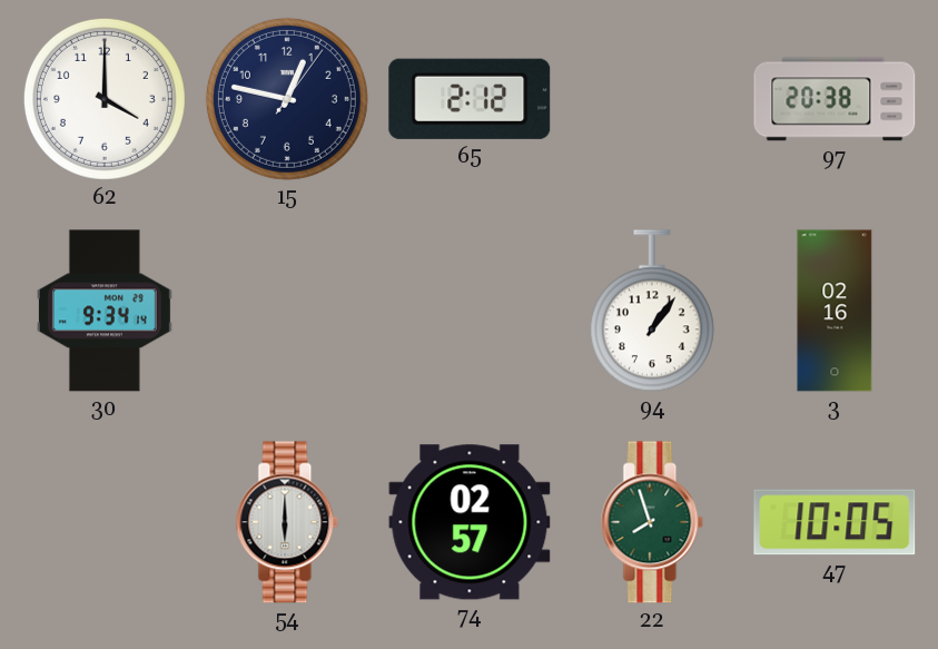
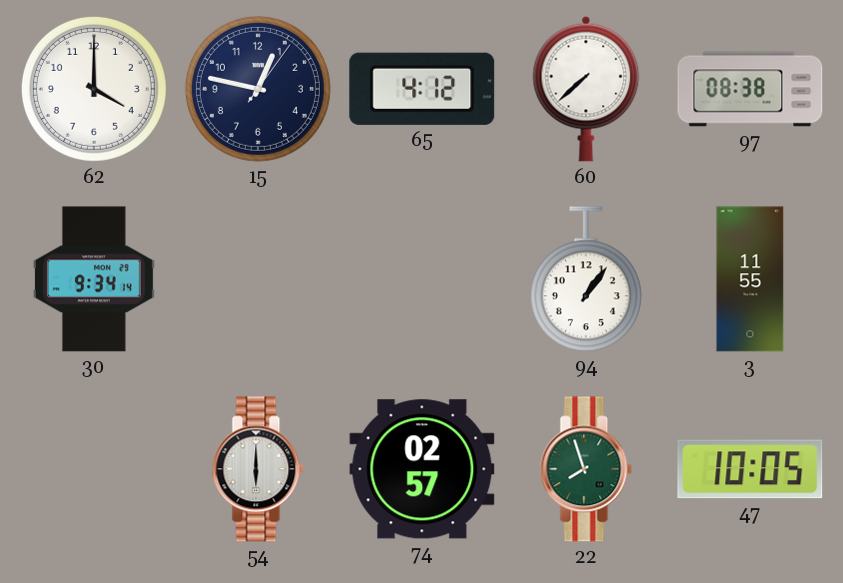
65: 2:12 -> 4:12
60: none -> 7:38
97: 20:38 -> 08:38
3: 02:16 -> 11:55
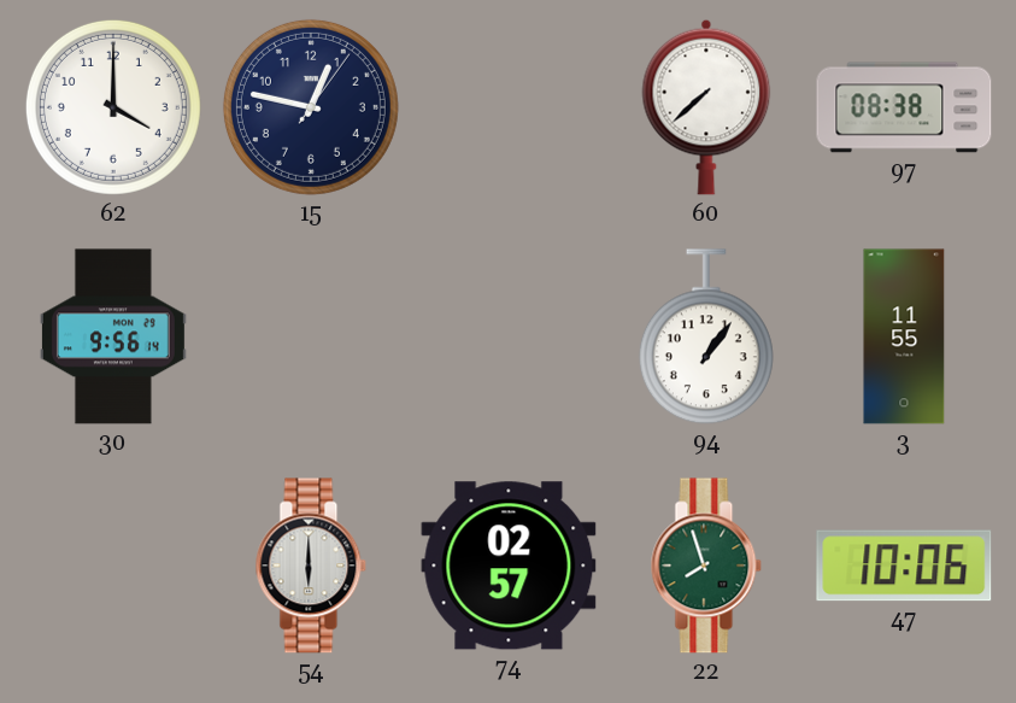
65: 4:12 -> none
30: 9:34 -> 9:56
47: 10:05 -> 10:06
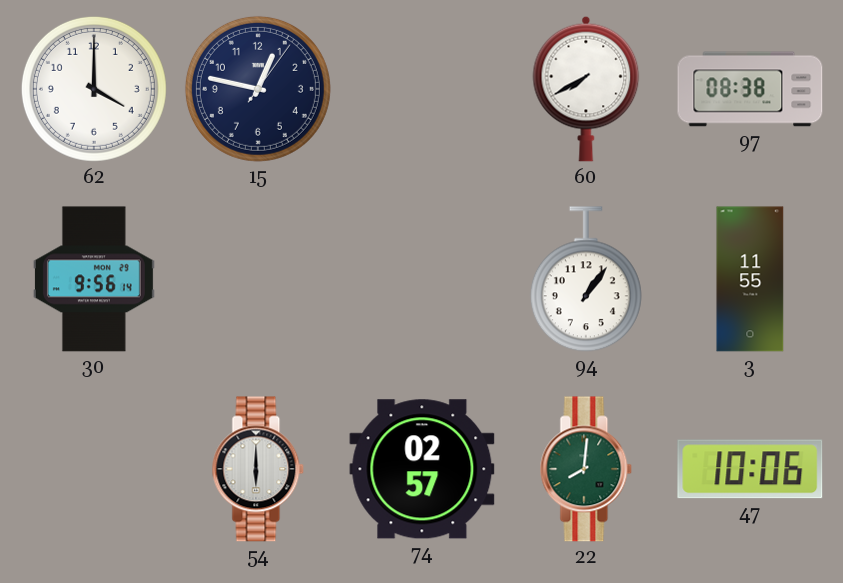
60: 7:38 -> 7:40
22: 7:57 -> 8:01
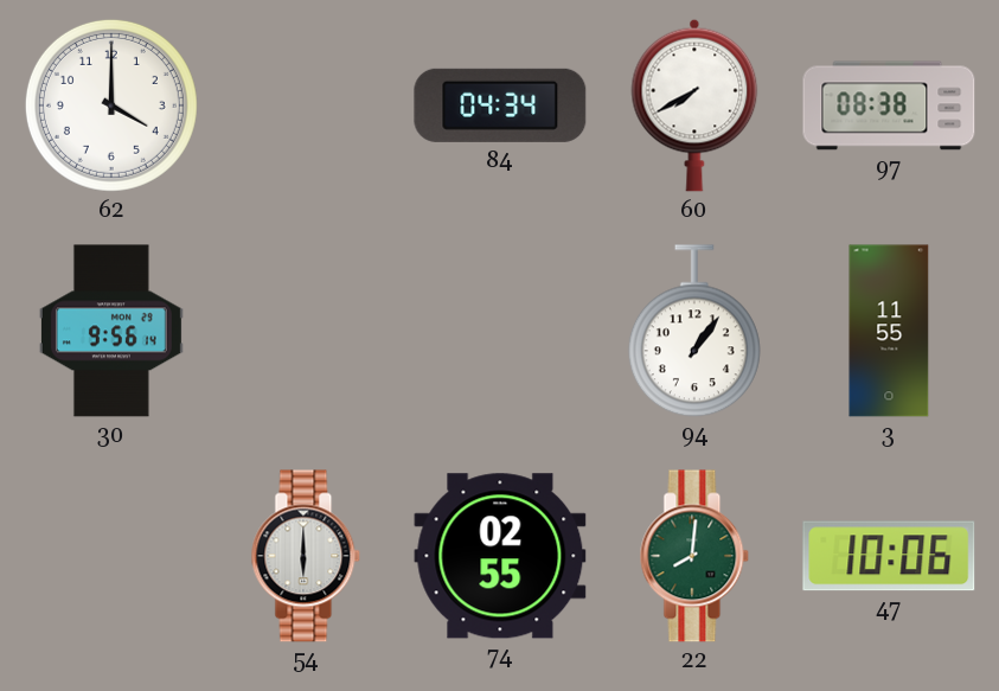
15: 12:47 -> none
84: none -> 04:34
74: 02:57 -> 02:55
